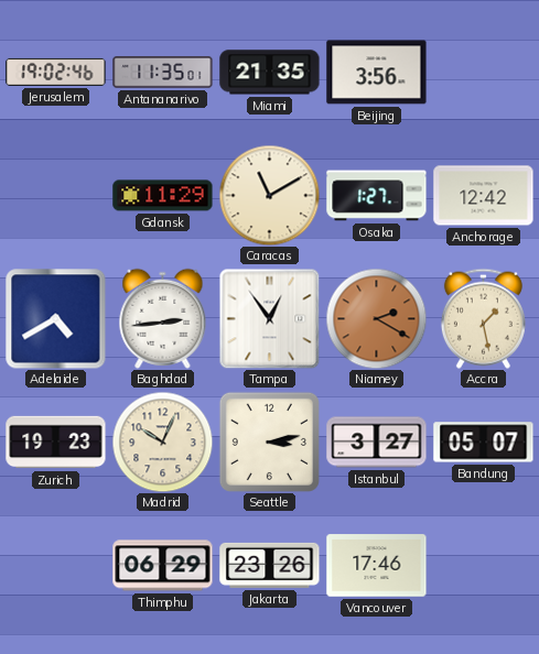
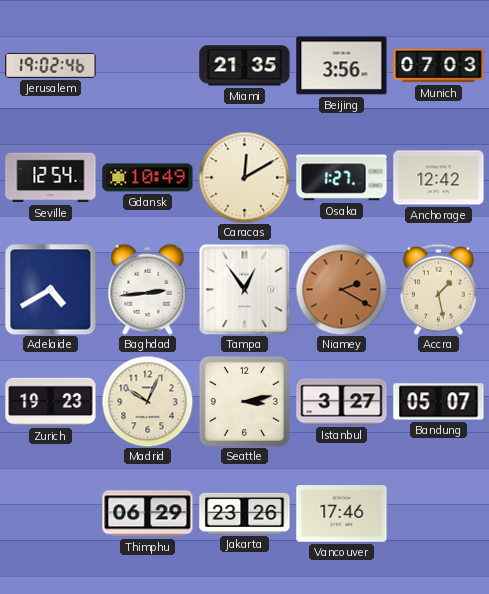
Antananarivo: 11:35 -> none
Munich: none -> 07:03
Seville: none -> 12:54
Gdansk: 11:29 -> 10:49
Caracas: 11:10 -> 12:10
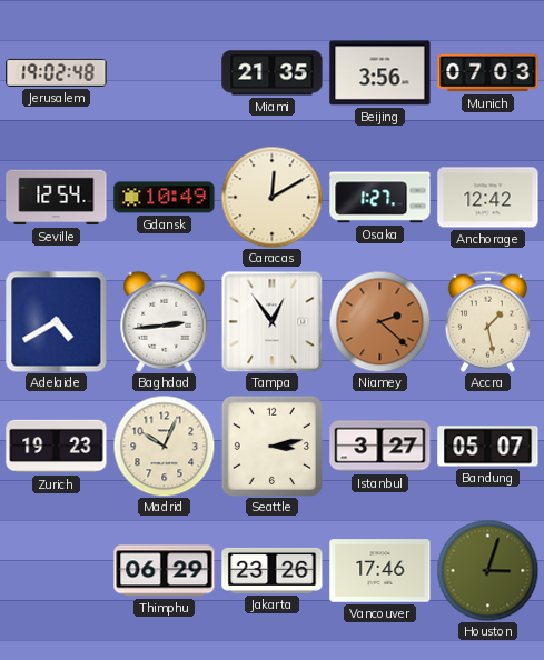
Jerusalem: 19:02:46 -> 19:02:48
Niamey: 2:20 -> 2:22
Houston: none -> 3:03
